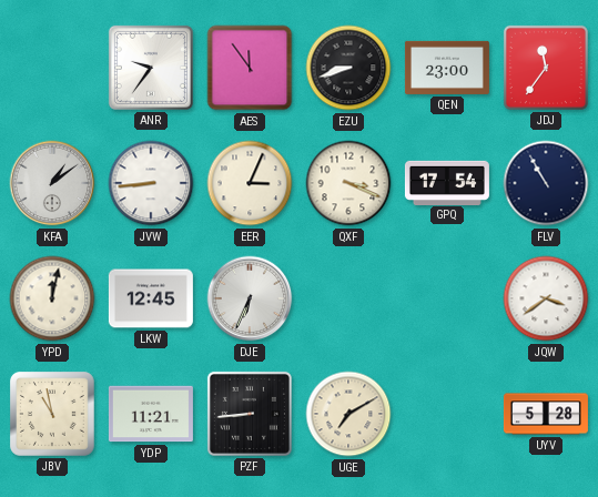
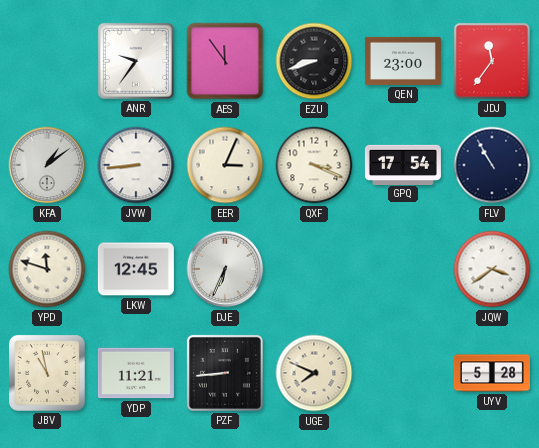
YPD: 12:02 -> 11:48
UGE: 7:10 -> 7:49
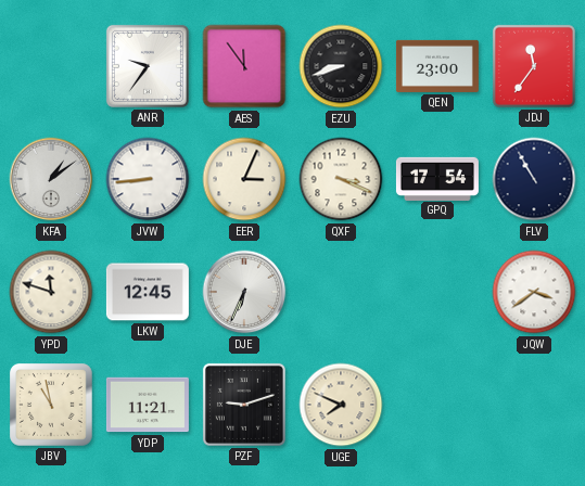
PZF: 8:44 -> 9:12
UYV: 5:28 -> none
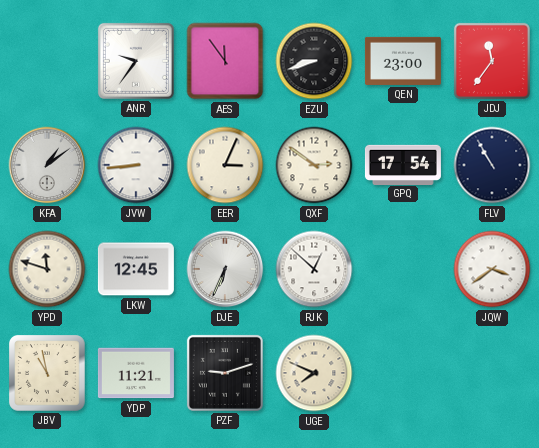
QXF: 3:19 -> 2:51
RJK: none -> 12:52
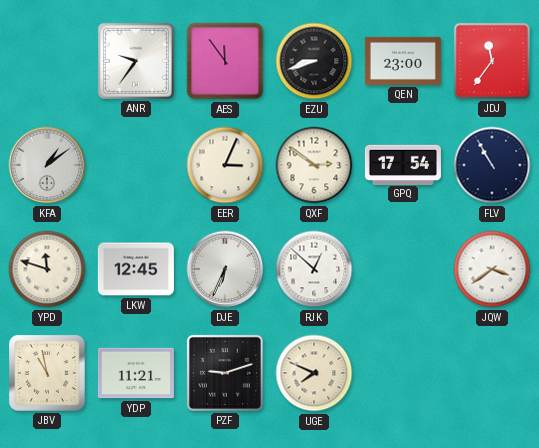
JVW: 8:44 -> none
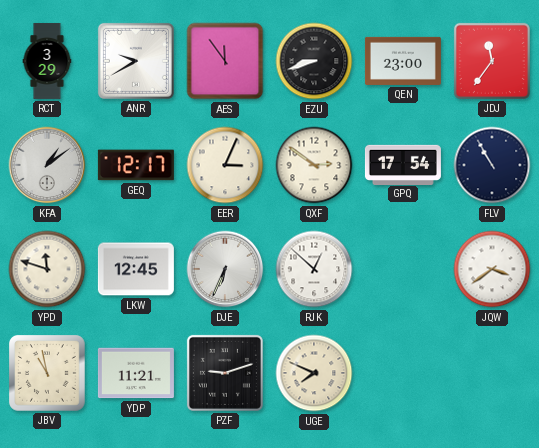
RCT: none -> 3:29
ANR: 9:36 -> 9:40
GEQ: none -> 12:17
